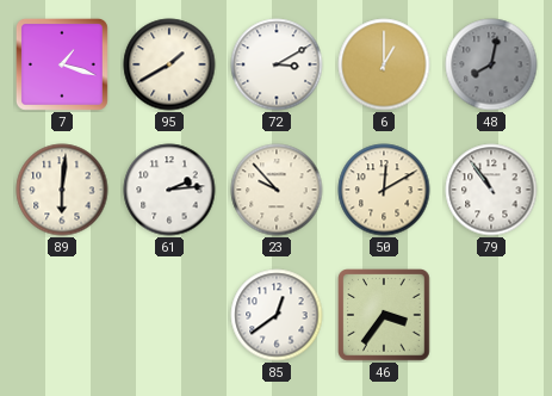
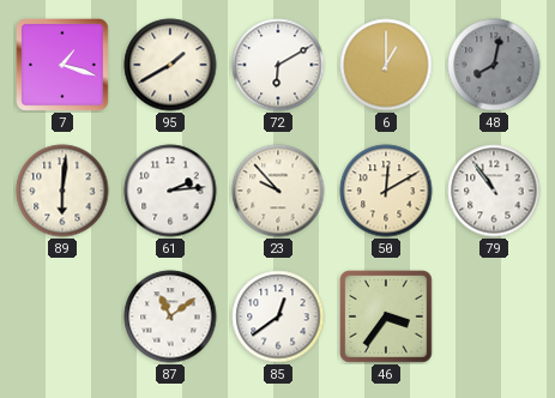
72: 3:10 -> 6:10
87: none -> 11:09
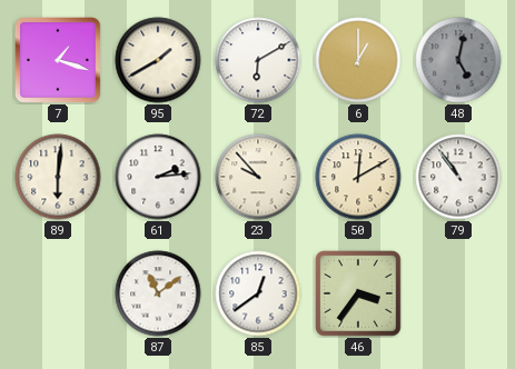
48: 8:02 -> 5:02
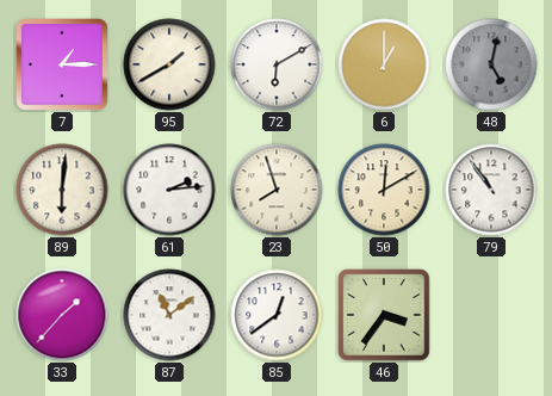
7: 1:18 -> 1:15
23: 9:53 -> 7:57
33: none -> 1:37
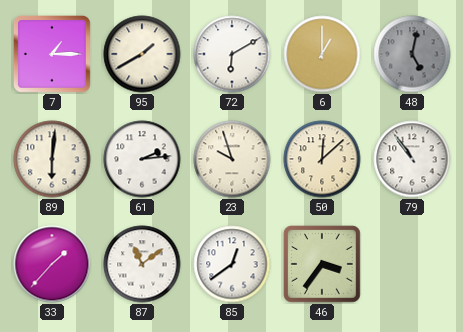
23: 7:57 -> 9:57
50: 12:10 -> 12:08
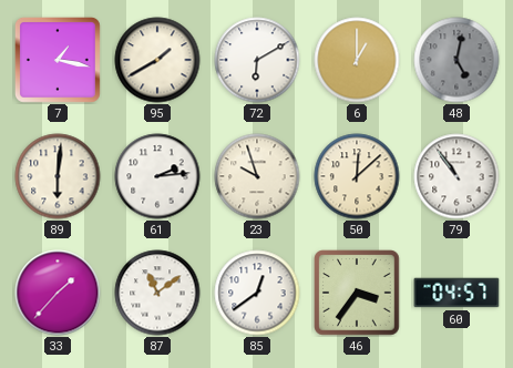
7: 1:15 -> 1:17
60: none -> 04:57
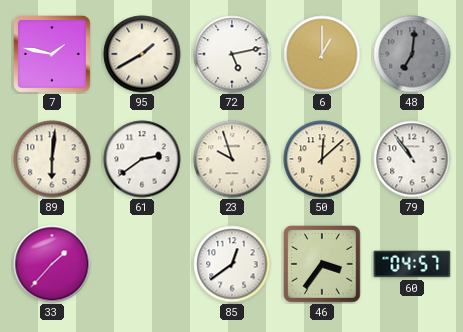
7: 1:17 -> 1:47
72: 6:10 -> 5:13
48: 5:02 -> 7:01
61: 2:14 -> 2:39
87: 11:09 -> none
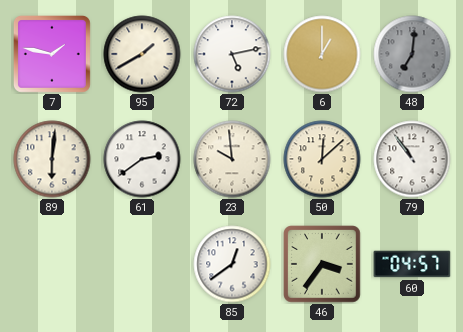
23: 9:57 -> 9:59
33: 1:37 -> none
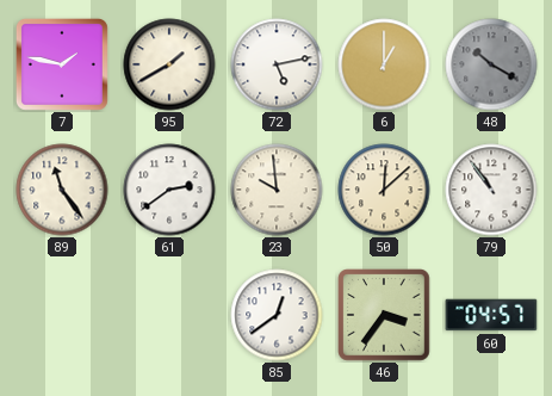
48: 7:01 -> 10:20
89: 6:01 -> 11:24
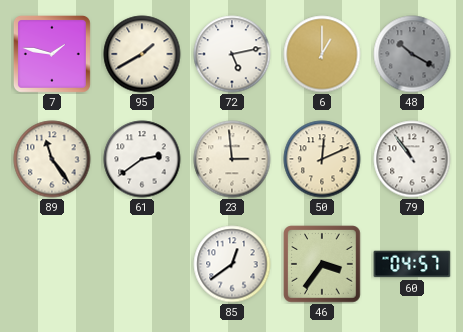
23: 9:59 -> 2:59
50: 12:08 -> 12:11
